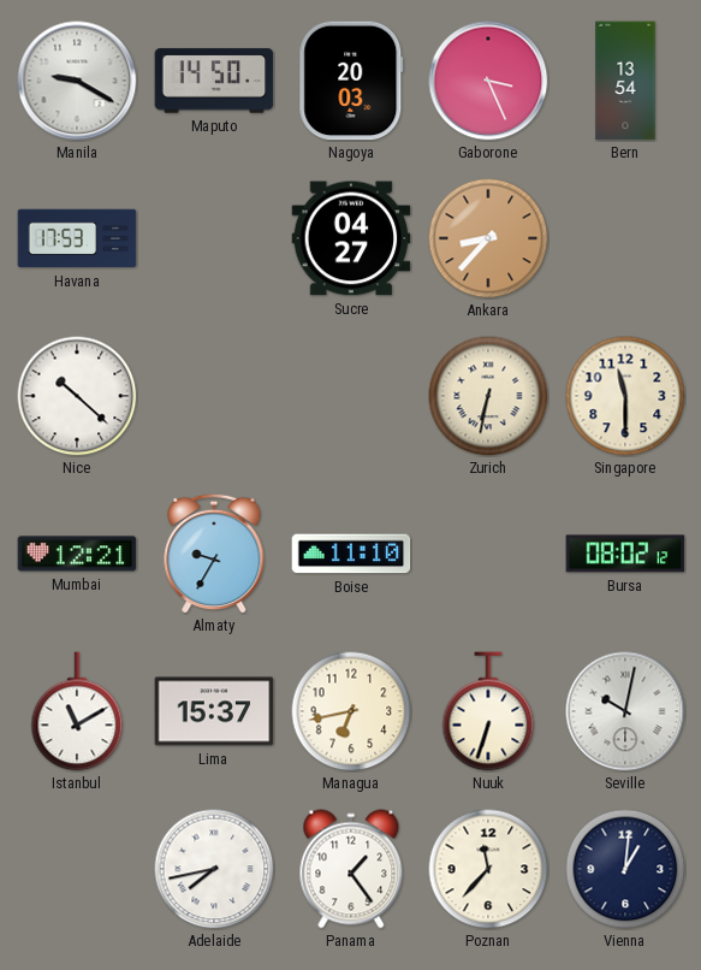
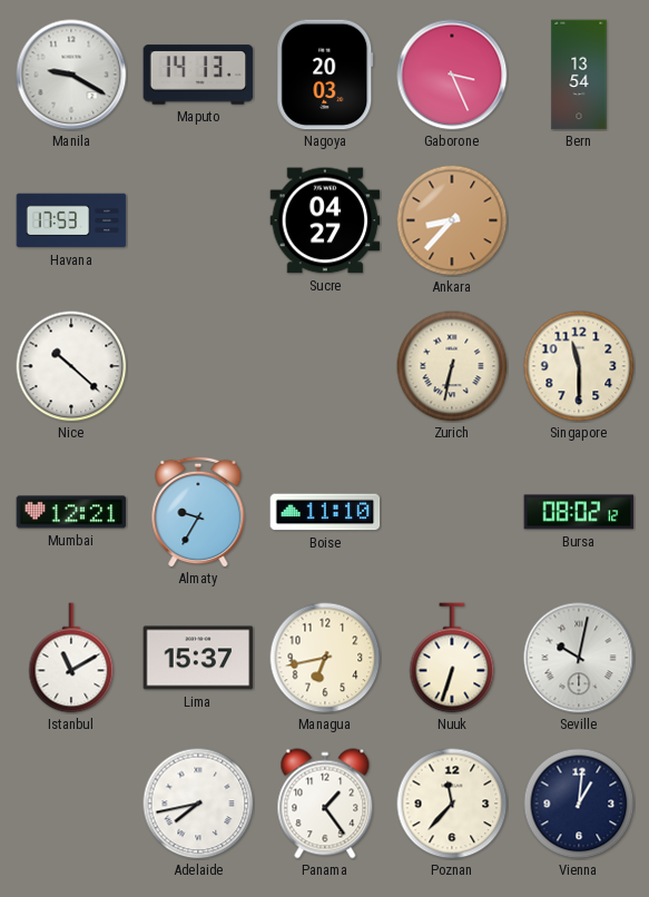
Maputo: 14:50 -> 14:13
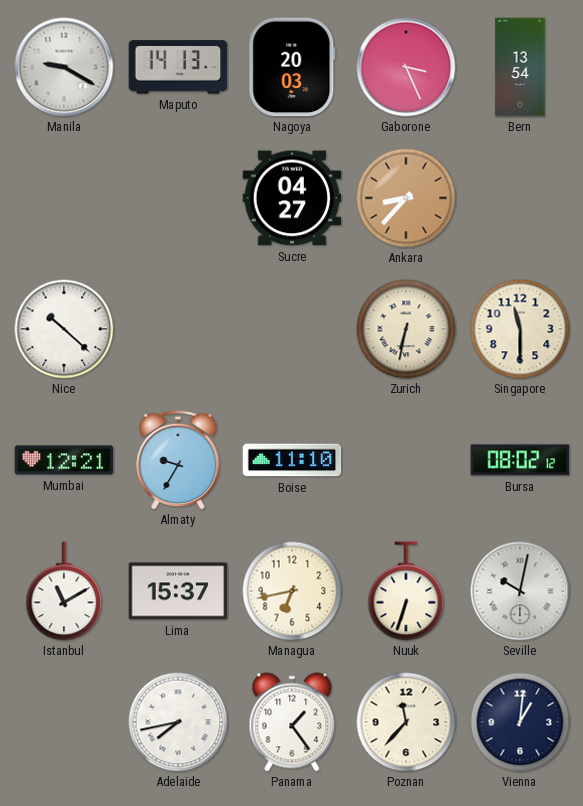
Havana: 17:53 -> none
